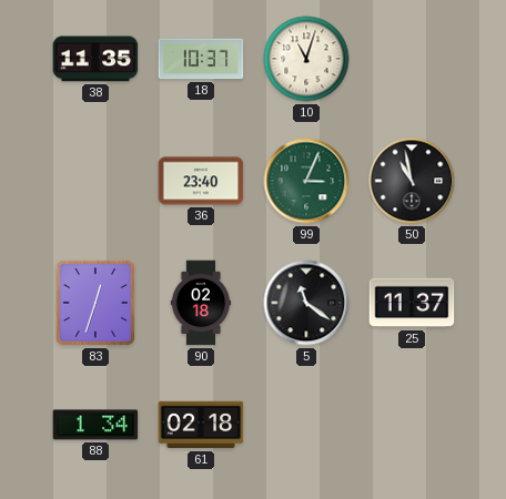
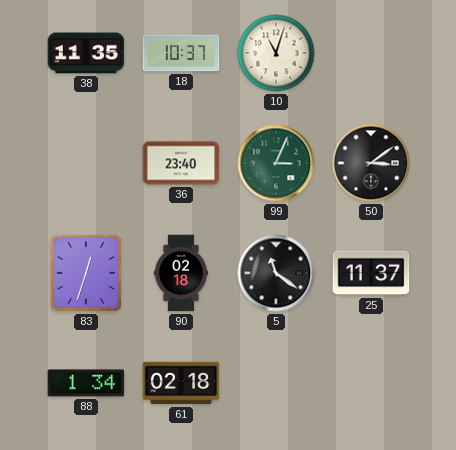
50: 10:58 -> 3:09
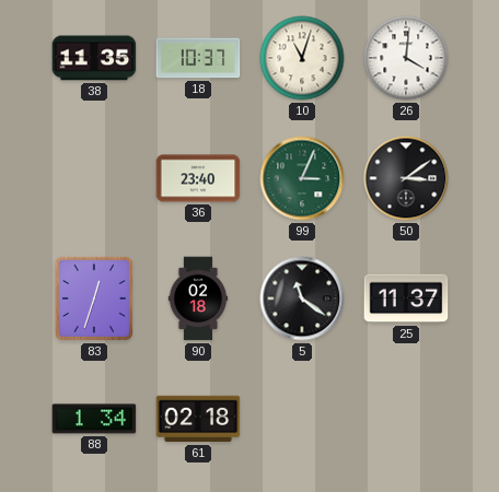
26: none -> 4:01
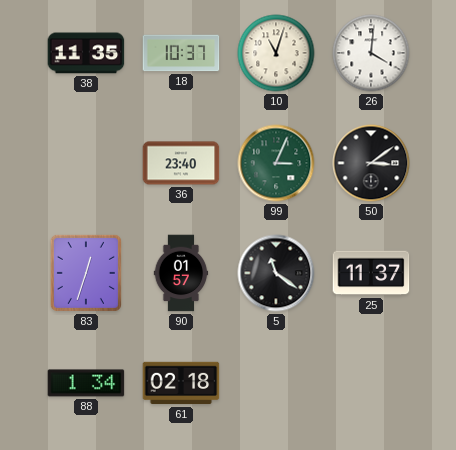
90: 02:18 -> 01:57
